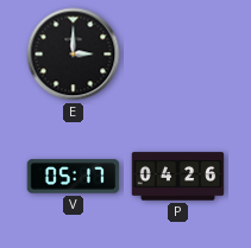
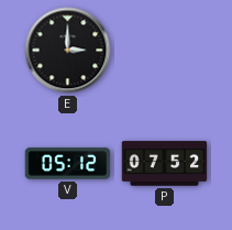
V: 05:17 -> 05:12
P: 04:26 -> 07:52
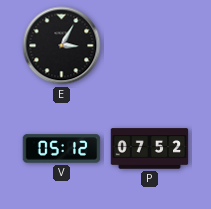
E: 3:00 -> 3:05
